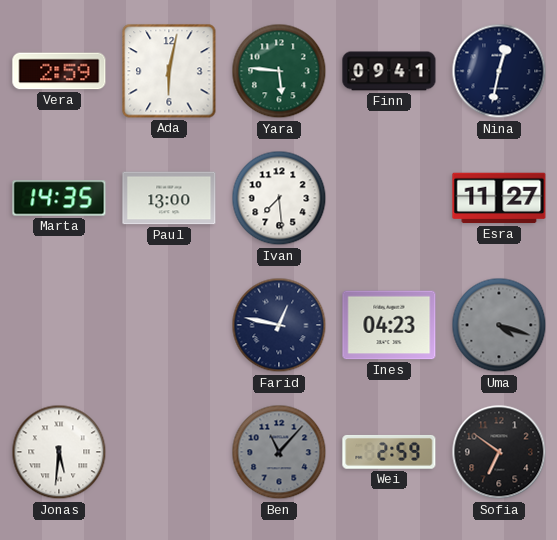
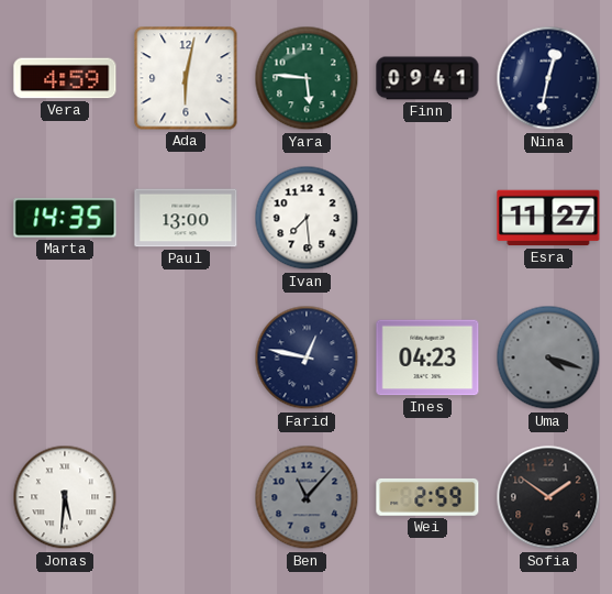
Vera: 2:59 -> 4:59
Sofia: 6:51 -> 1:51
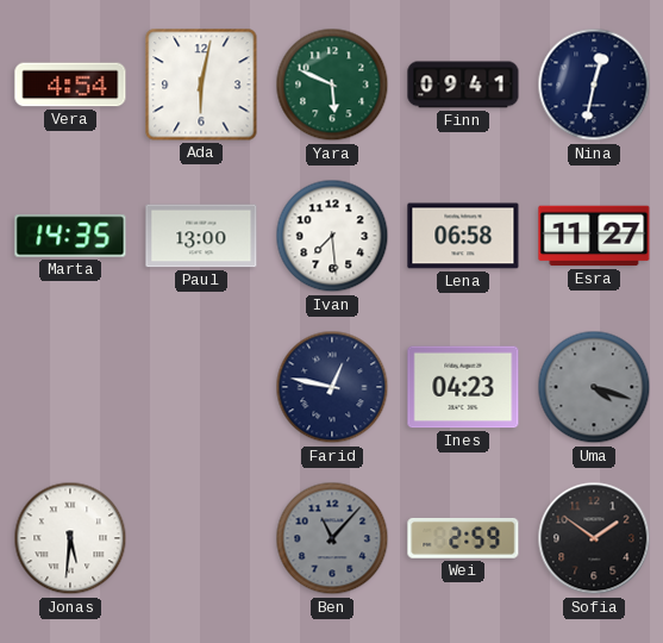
Vera: 4:59 -> 4:54
Yara: 5:46 -> 5:49
Lena: none -> 06:58
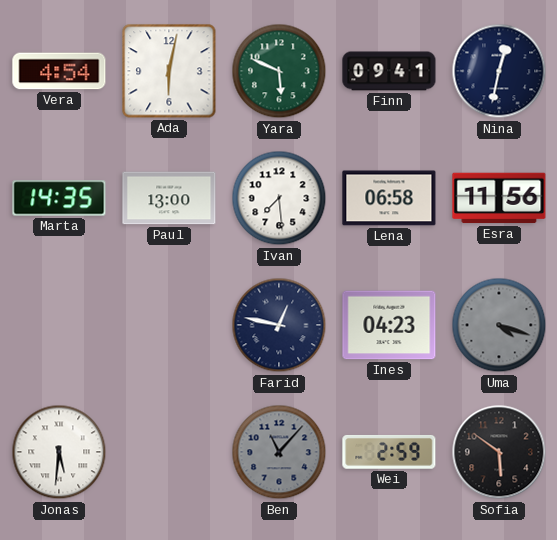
Esra: 11:27 -> 11:56
Sofia: 1:51 -> 5:51
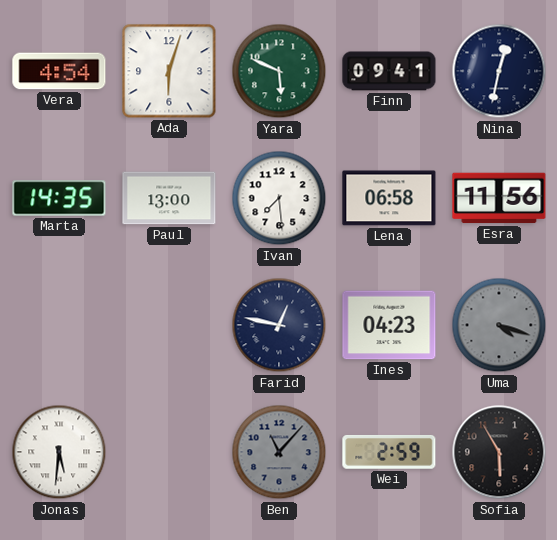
Ada: 6:02 -> 6:03
Sofia: 5:51 -> 5:55
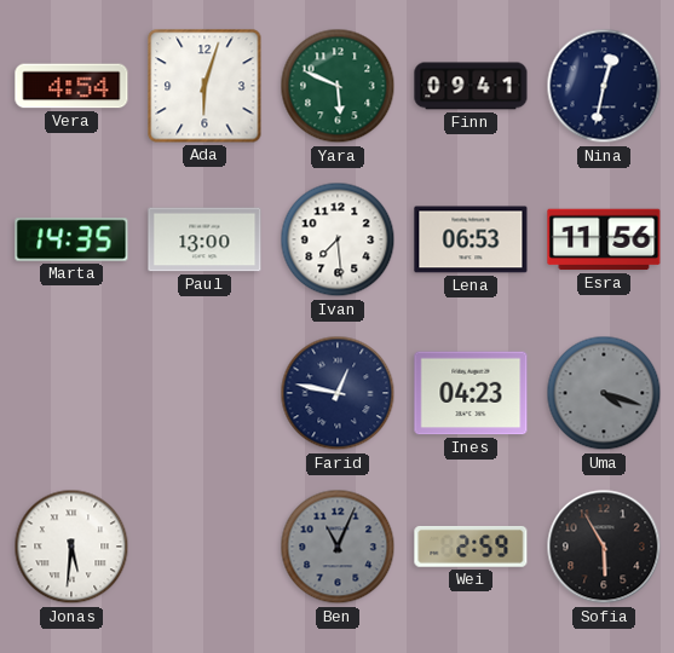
Lena: 06:58 -> 06:53
Ben: 11:07 -> 11:04
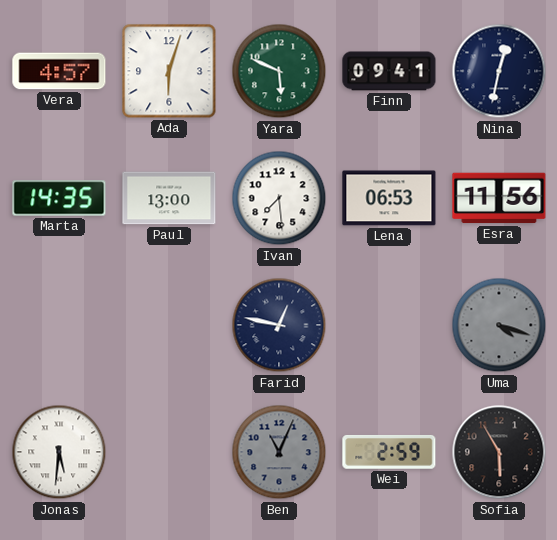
Vera: 4:54 -> 4:57
Ines: 04:23 -> none
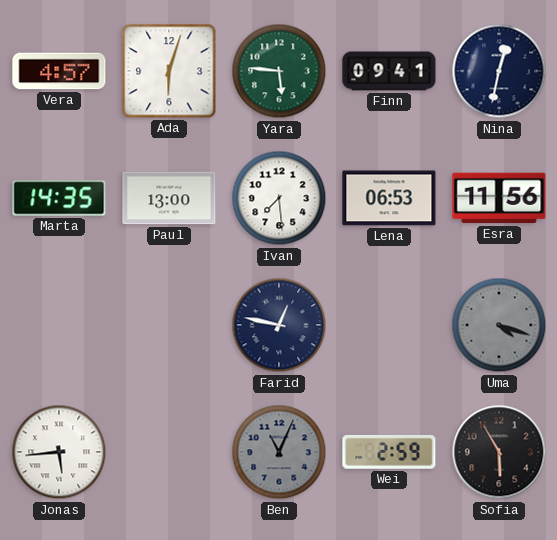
Yara: 5:49 -> 5:46
Jonas: 5:31 -> 5:44
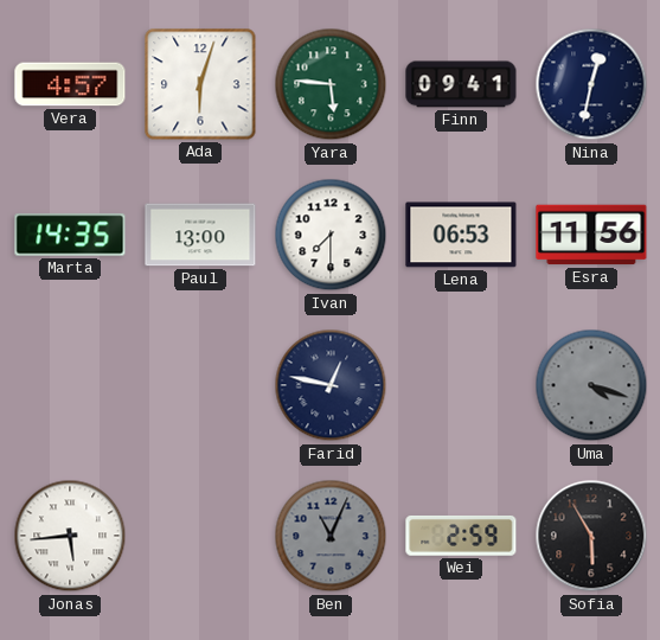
Ivan: 7:29 -> 7:30
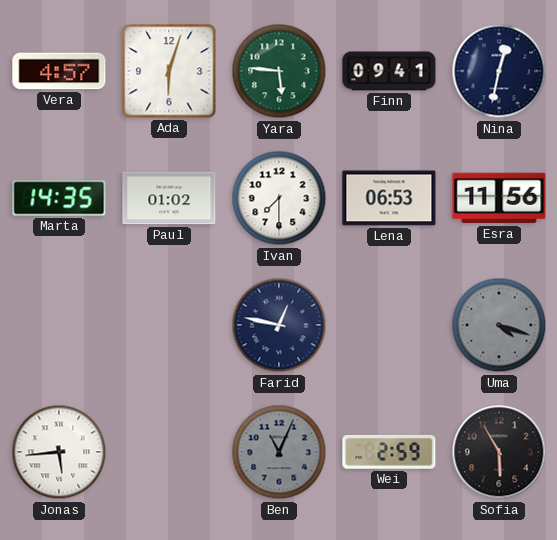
Paul: 13:00 -> 01:02
